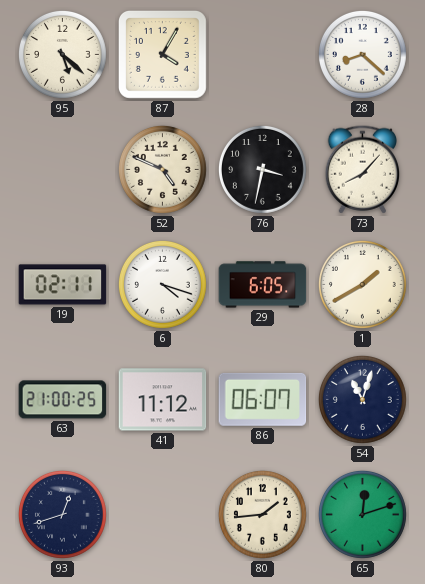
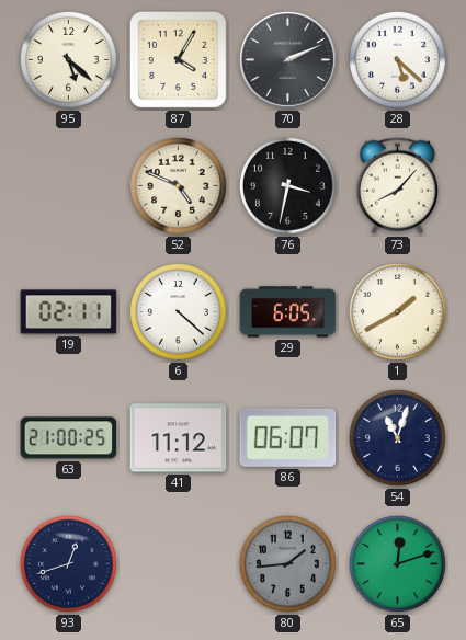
70: none -> 2:11
28: 8:22 -> 5:22
6: 4:18 -> 4:22
80 dial: cream -> grey
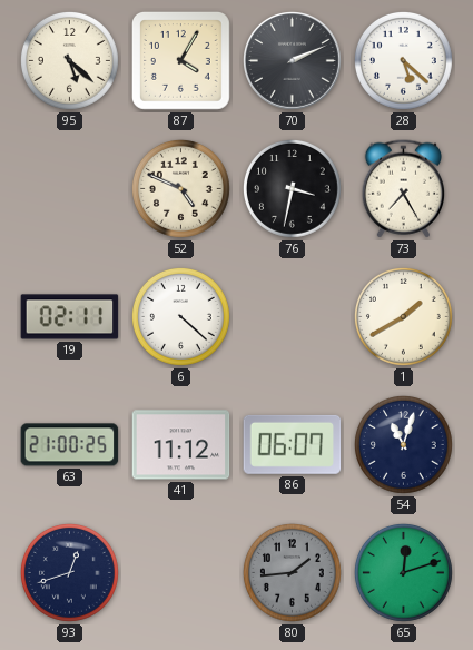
73: 8:07 -> 7:25
29: 6:05 -> none
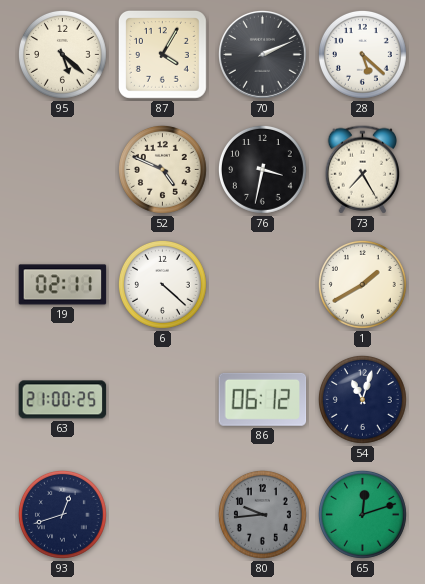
41: 11:12 -> none
86: 06:07 -> 06:12
80: 1:44 -> 9:44
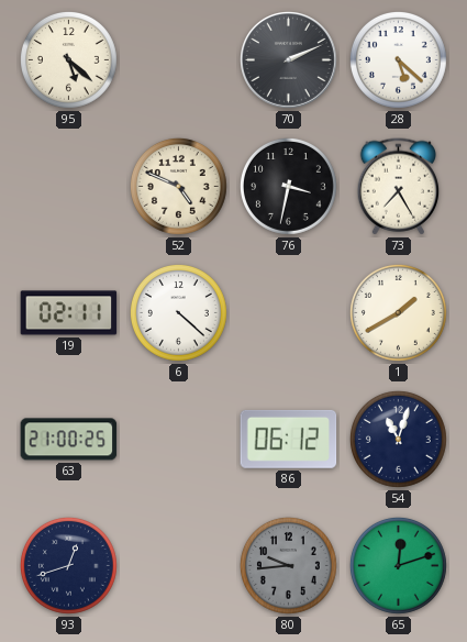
87: 4:05 -> none
